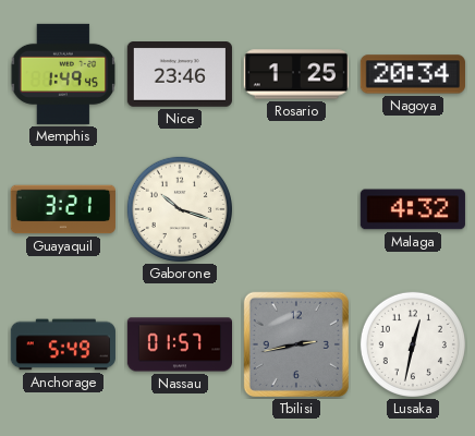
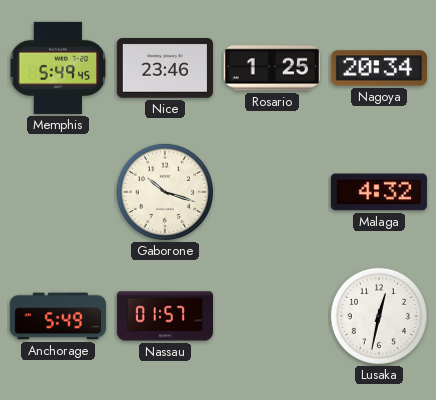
Memphis: 1:49 -> 5:49
Guayaquil: 3:21 -> none
Tbilisi: 2:43 -> none
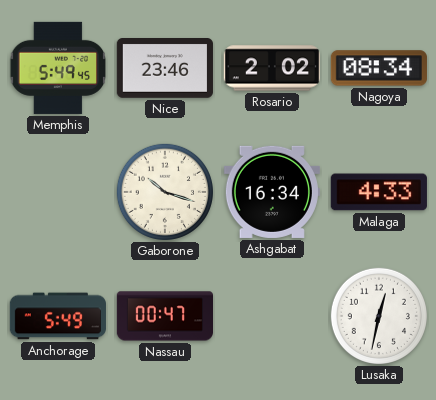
Rosario: 1:25 -> 2:02
Nagoya: 20:34 -> 08:34
Ashgabat: none -> 16:34
Malaga: 4:32 -> 4:33
Nassau: 01:57 -> 00:47
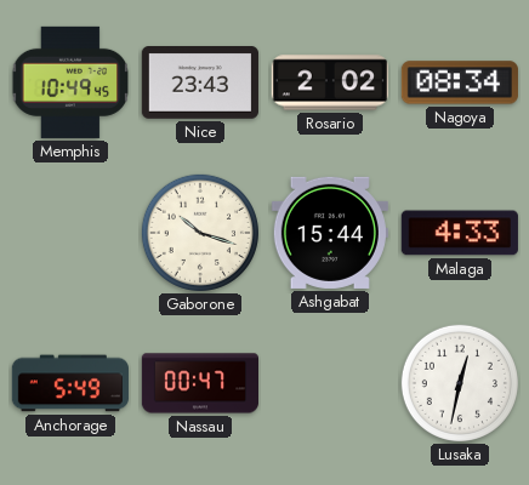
Memphis: 5:49 -> 10:49
Nice: 23:46 -> 23:43
Ashgabat: 16:34 -> 15:44
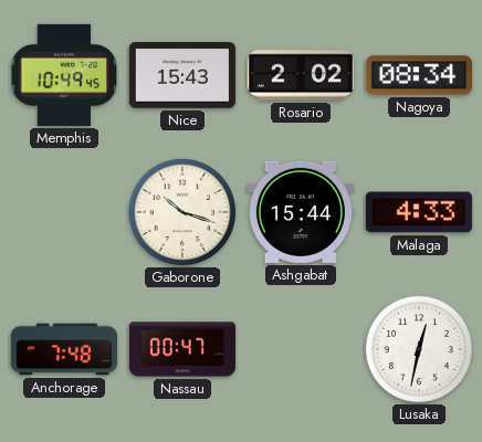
Nice: 23:43 -> 15:43
Anchorage: 5:49 -> 7:48
